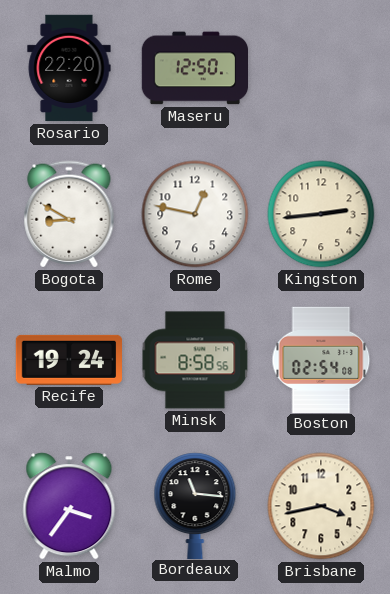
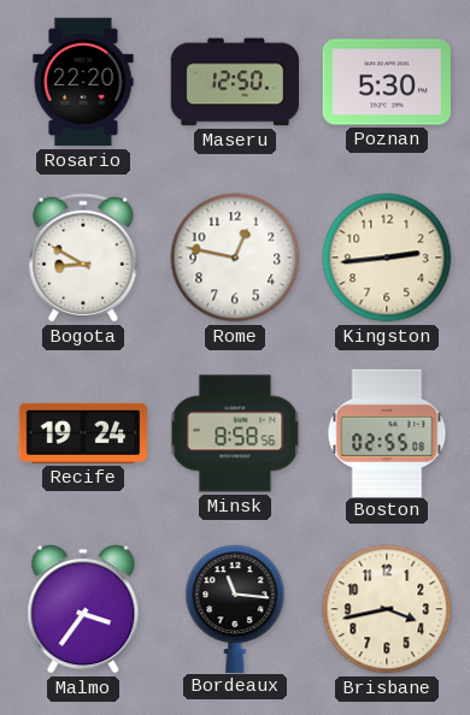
Poznan: none -> 5:30
Boston: 02:54 -> 02:55
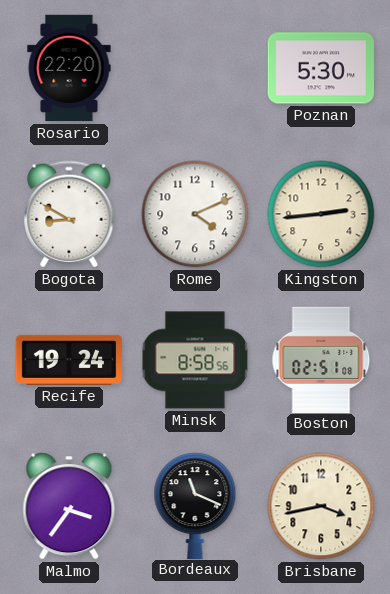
Maseru: 12:50 -> none
Rome: 12:47 -> 4:11
Boston: 02:55 -> 02:51
Bordeaux: 11:16 -> 11:19
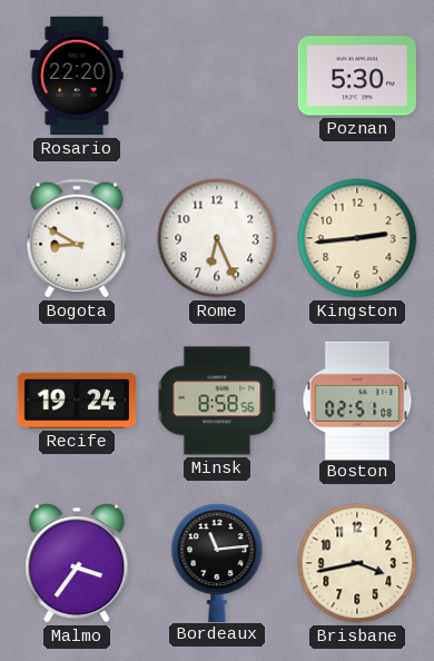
Rome: 4:11 -> 6:26
Bordeaux: 11:19 -> 11:14
